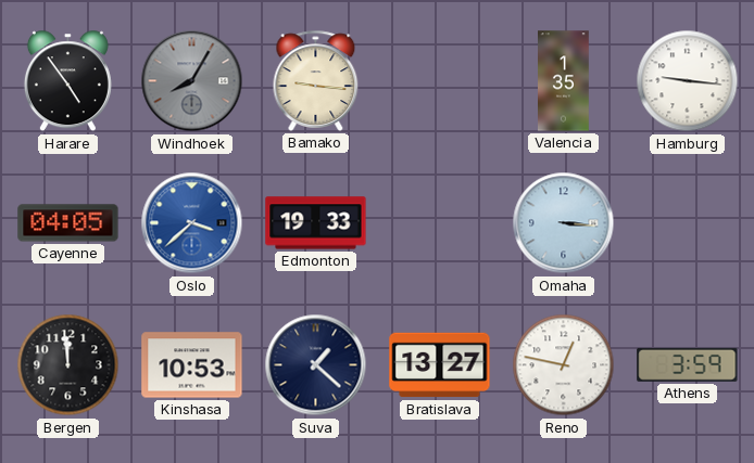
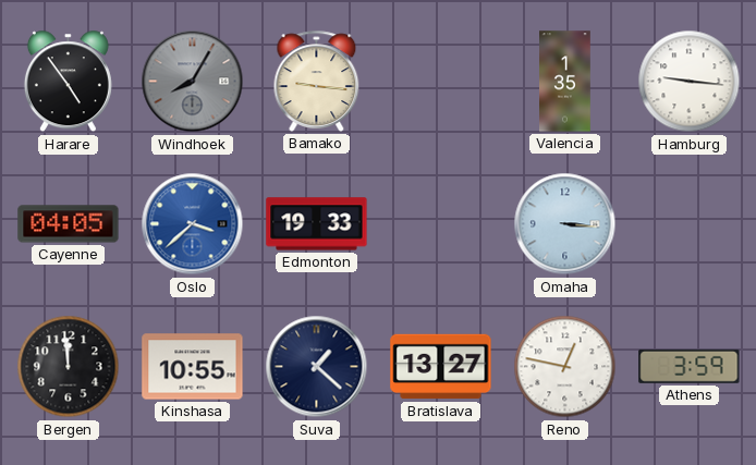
Kinshasa: 10:53 -> 10:55
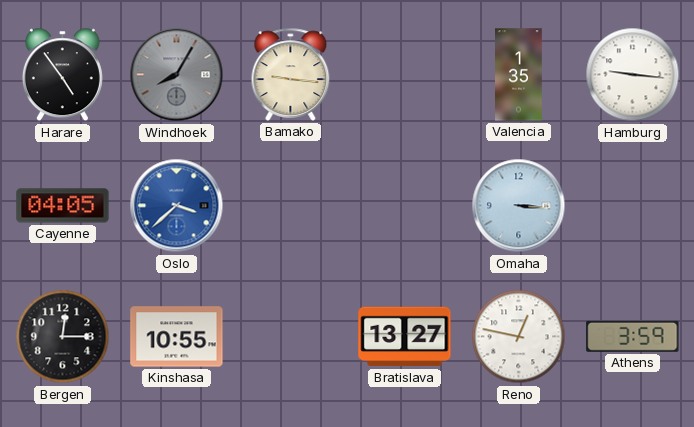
Edmonton: 19:33 -> none
Bergen: 11:59 -> 12:15
Suva: 1:22 -> none
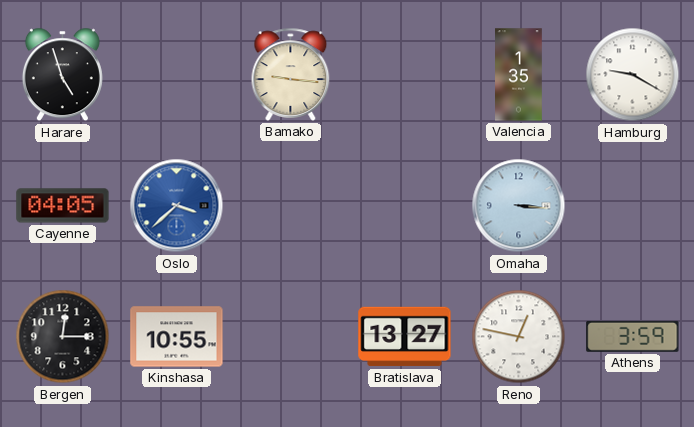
Harare: 4:54 -> 4:57
Windhoek: 8:05 -> none
Hamburg: 9:16 -> 9:20
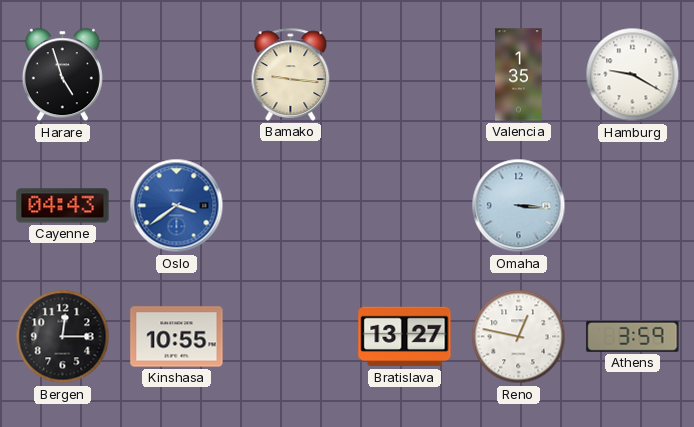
Cayenne: 04:05 -> 04:43
Oslo: 3:38 -> 3:39
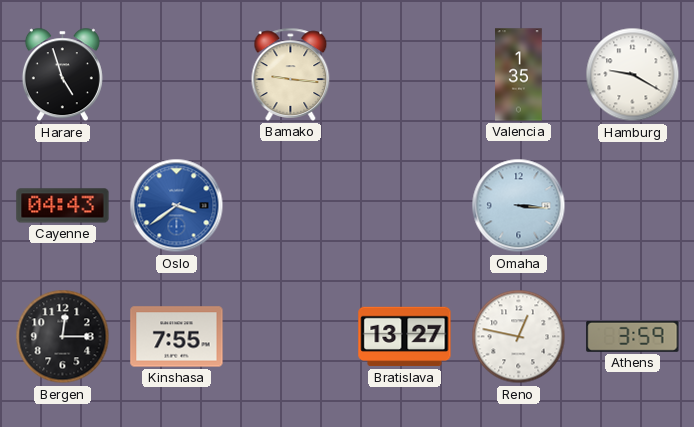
Kinshasa: 10:55 -> 7:55
